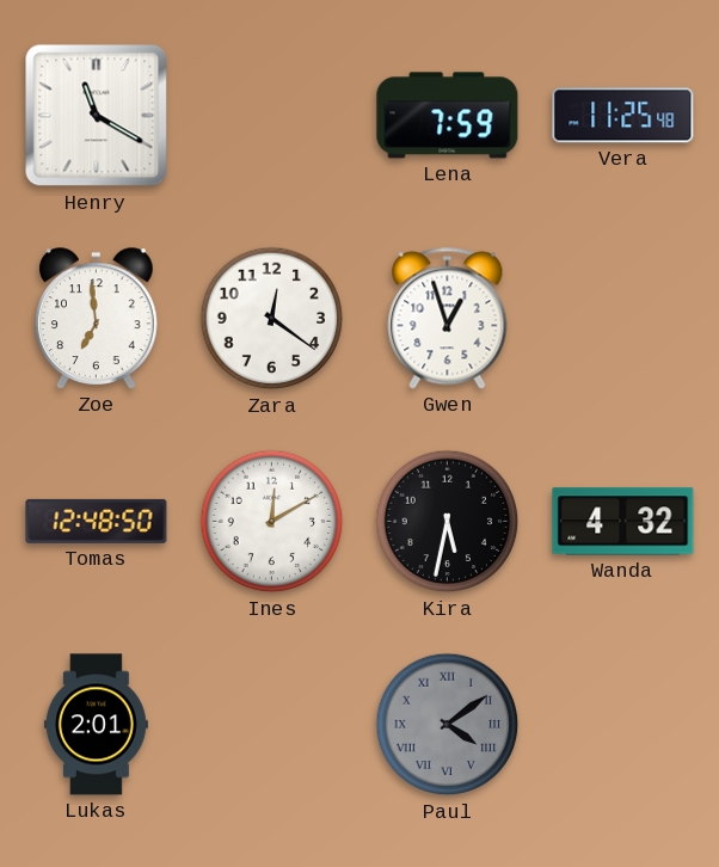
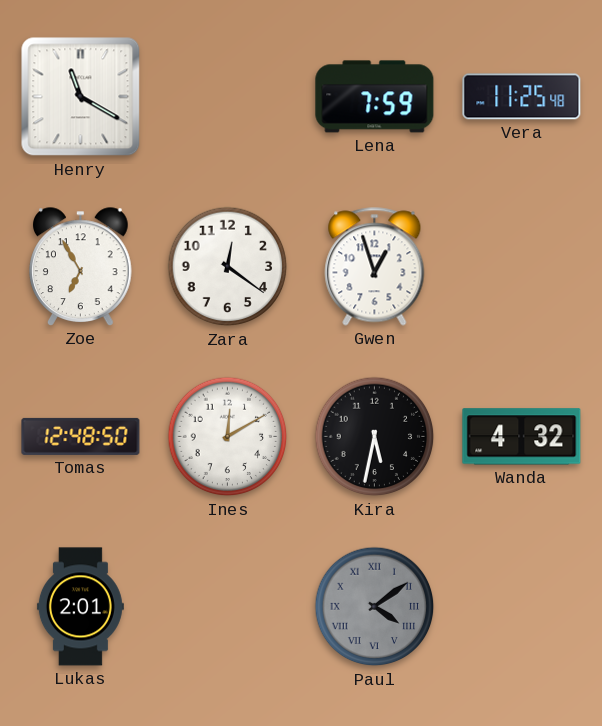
Zoe: 6:59 -> 6:55
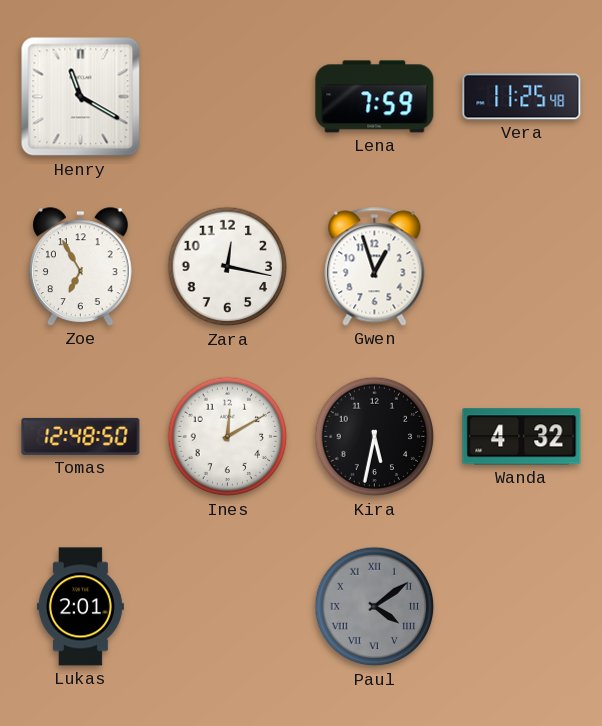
Zara: 12:21 -> 12:17
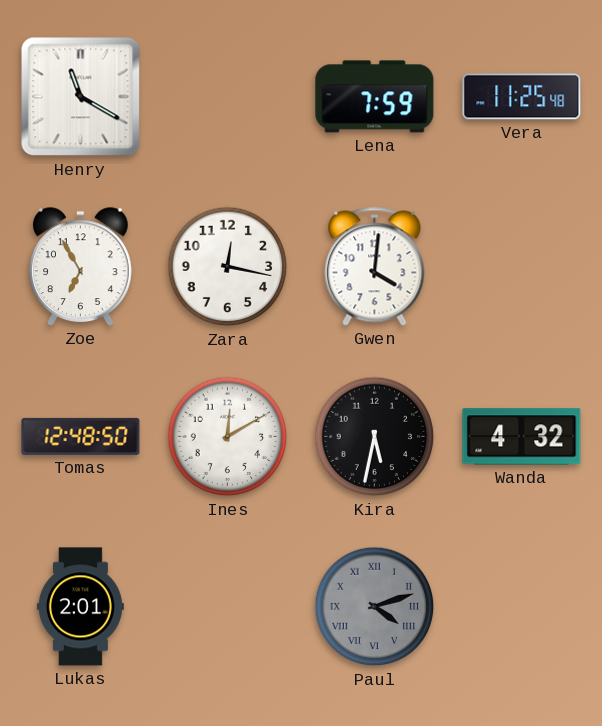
Gwen: 12:57 -> 4:01
Paul: 4:09 -> 4:12
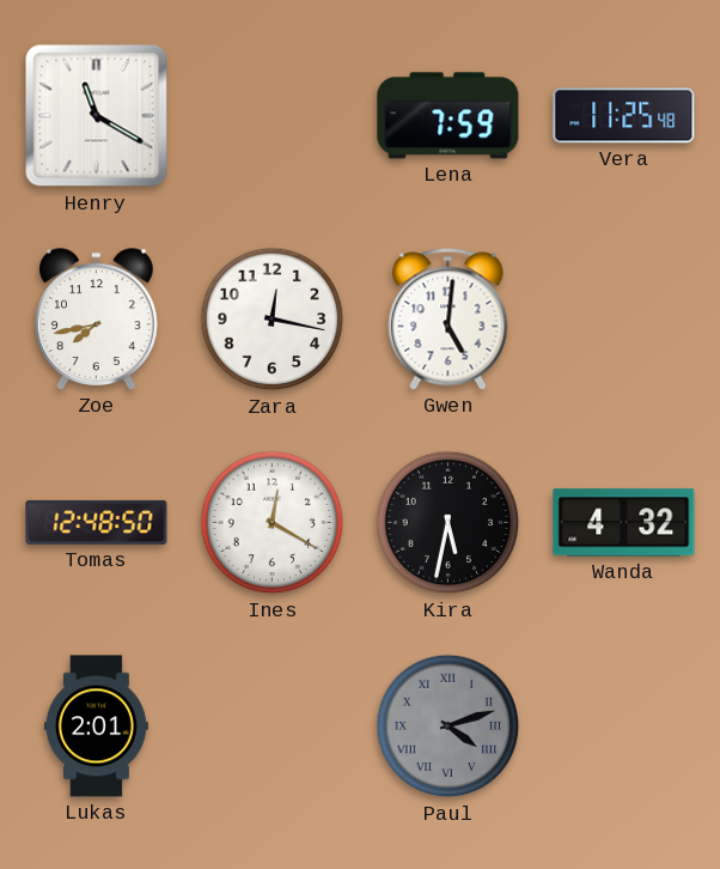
Zoe: 6:55 -> 7:43
Gwen: 4:01 -> 5:01
Ines: 12:10 -> 12:20
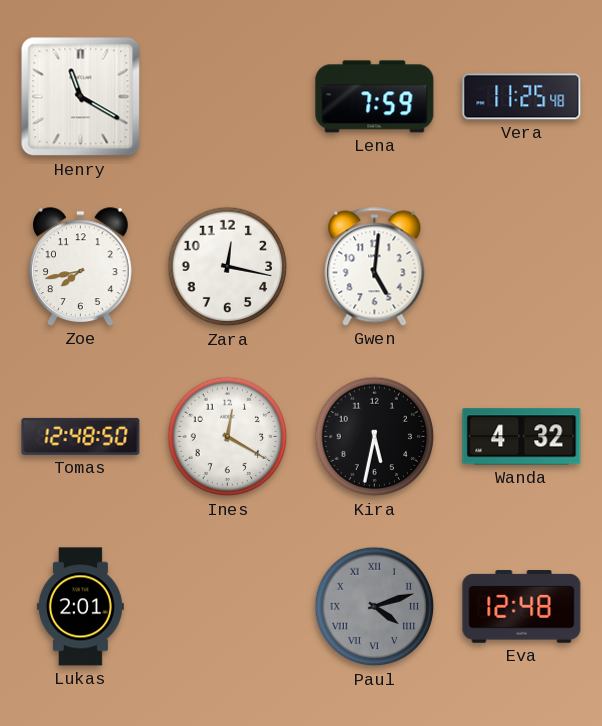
Eva: none -> 12:48
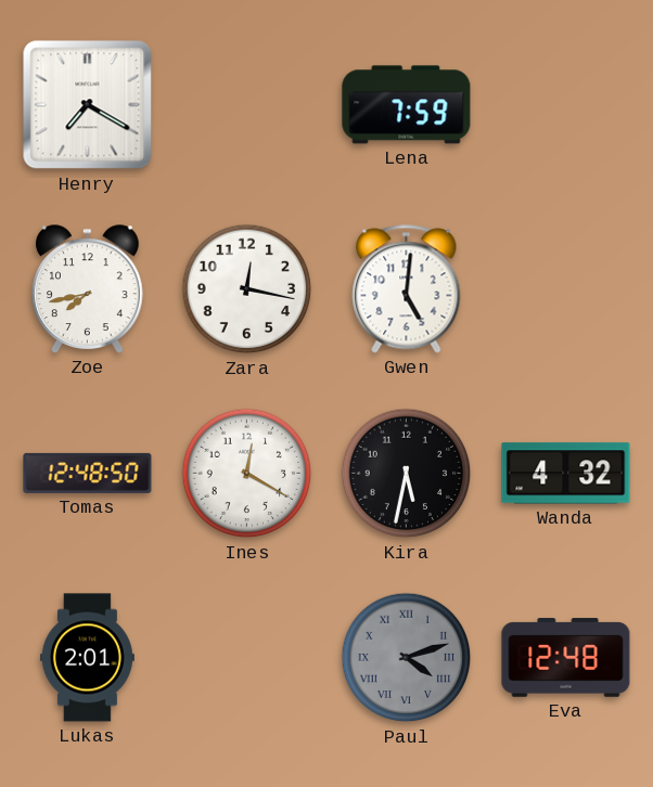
Henry: 11:20 -> 7:20
Vera: 11:25 -> none
